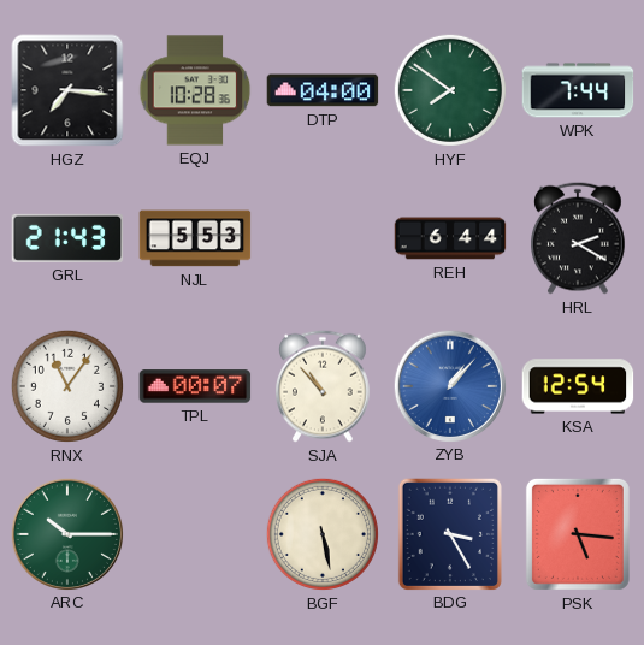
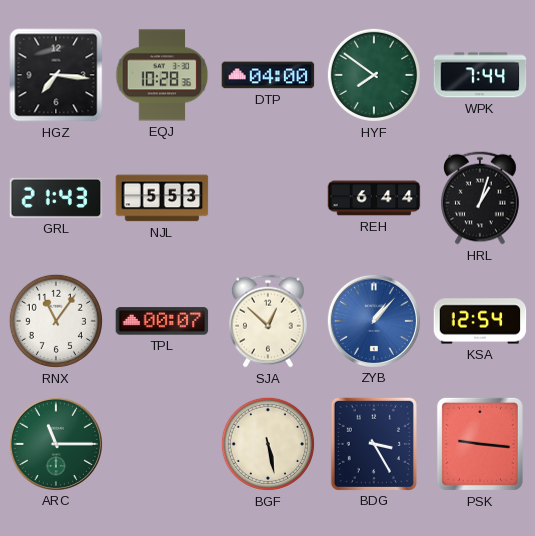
HRL: 2:20 -> 1:03
SJA: 10:53 -> 12:52
ARC: 10:15 -> 11:15
PSK: 5:16 -> 9:16
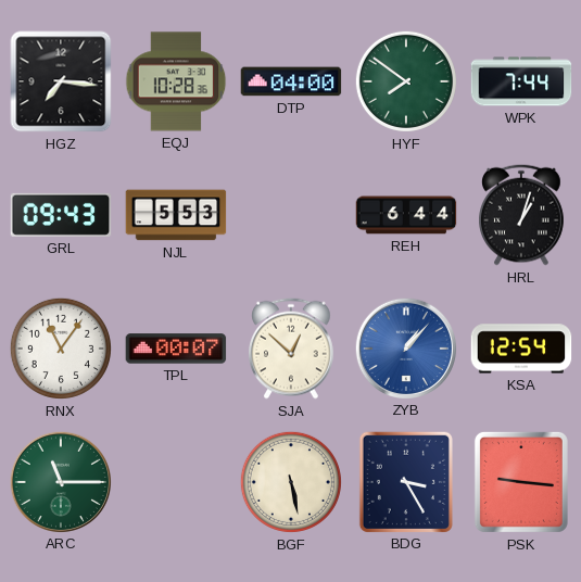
GRL: 21:43 -> 09:43
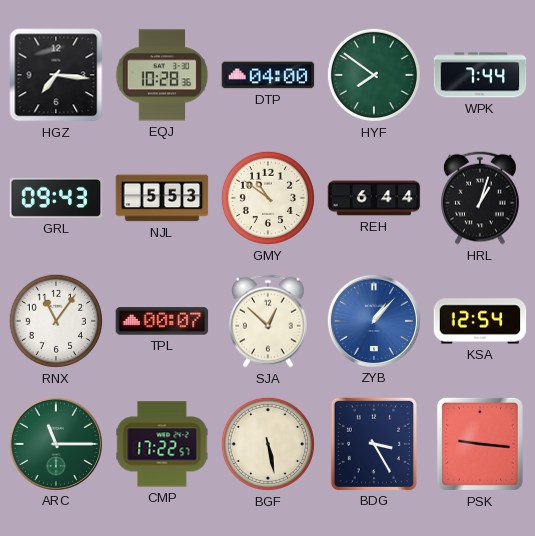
GMY: none -> 10:51
CMP: none -> 17:22
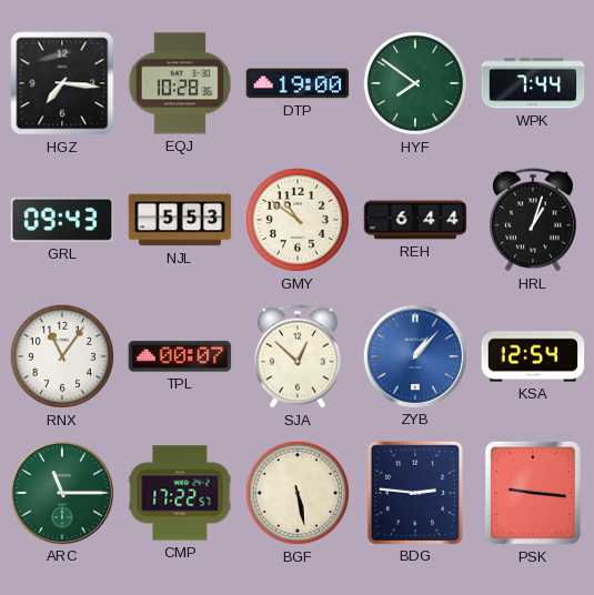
DTP: 04:00 -> 19:00
BDG: 3:25 -> 2:46
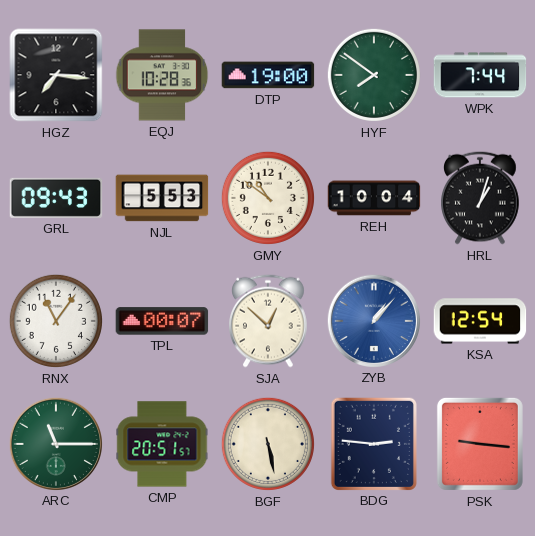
REH: 6:44 -> 10:04
CMP: 17:22 -> 20:51
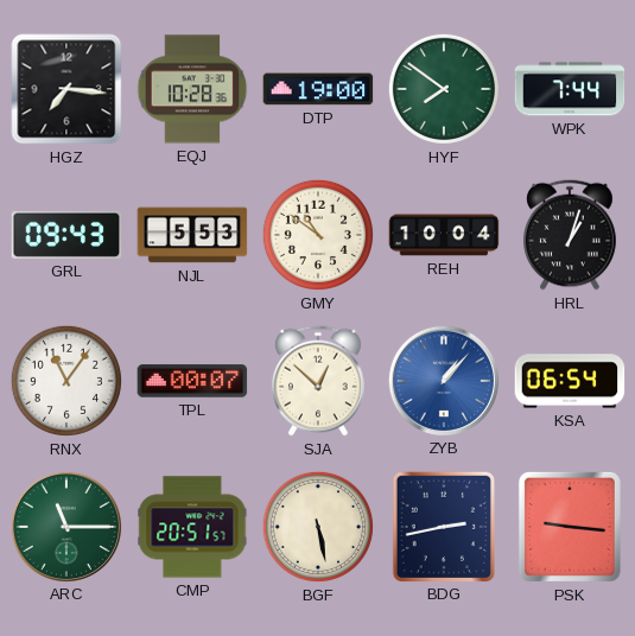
KSA: 12:54 -> 06:54
BDG: 2:46 -> 2:43
